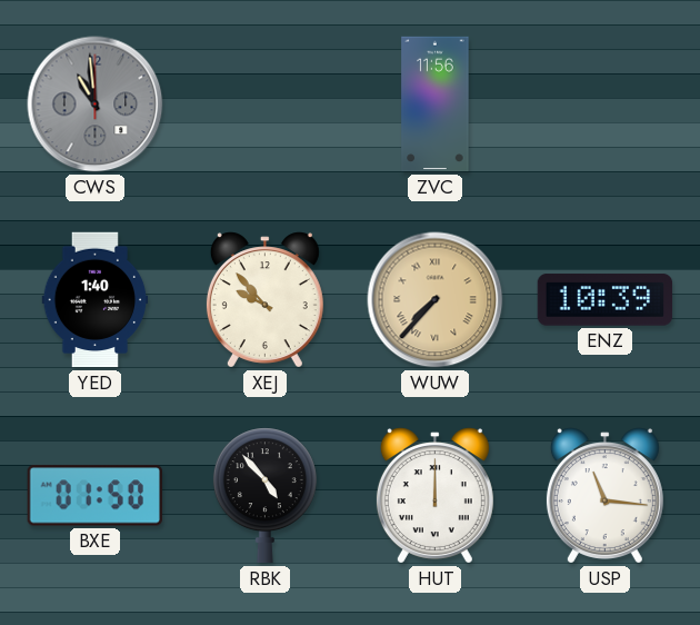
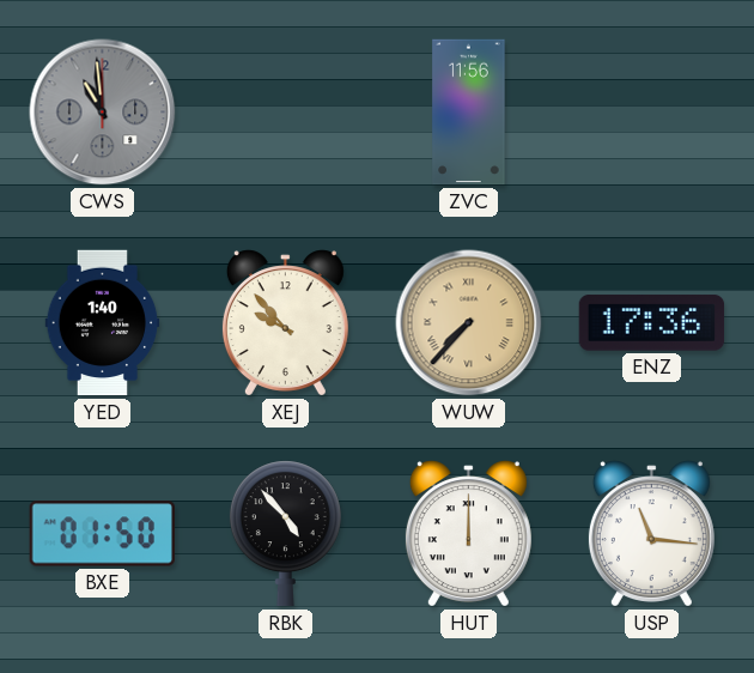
ENZ: 10:39 -> 17:36
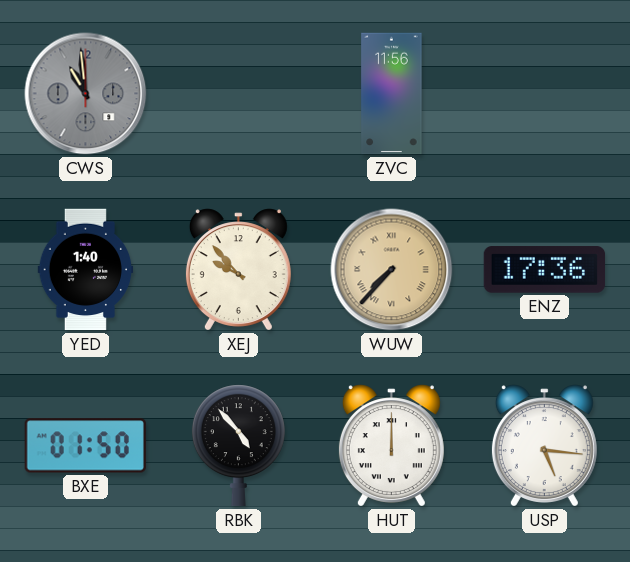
USP: 11:16 -> 5:16
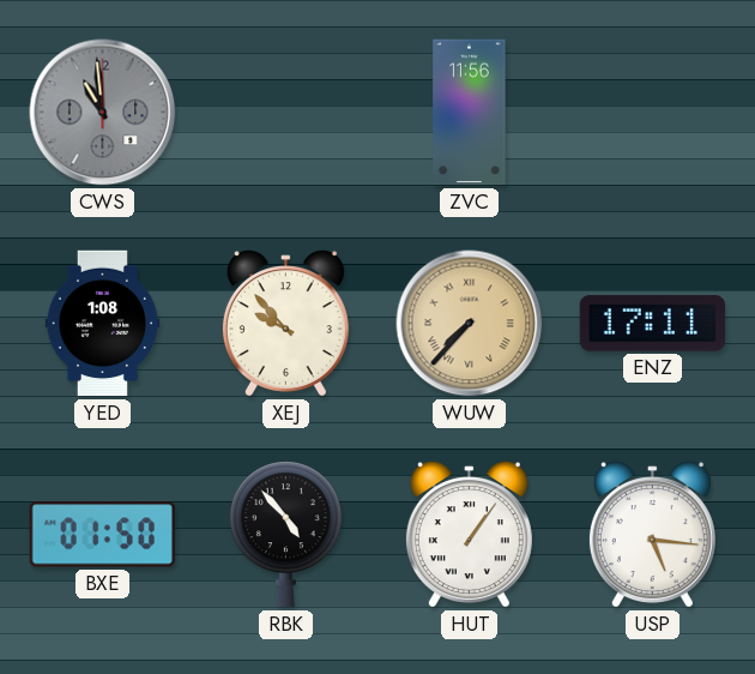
YED: 1:40 -> 1:08
ENZ: 17:36 -> 17:11
HUT: 12:00 -> 1:06
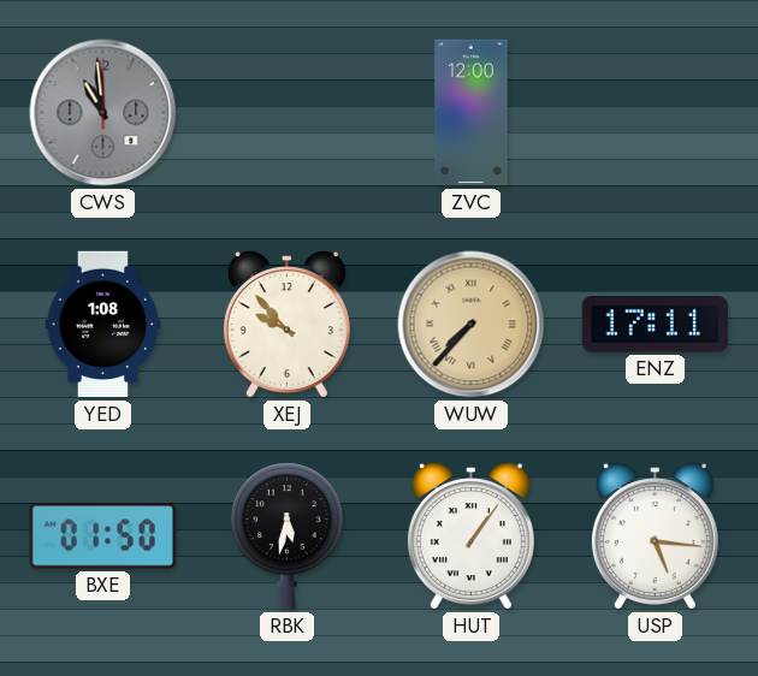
ZVC: 11:56 -> 12:00
RBK: 4:53 -> 5:32
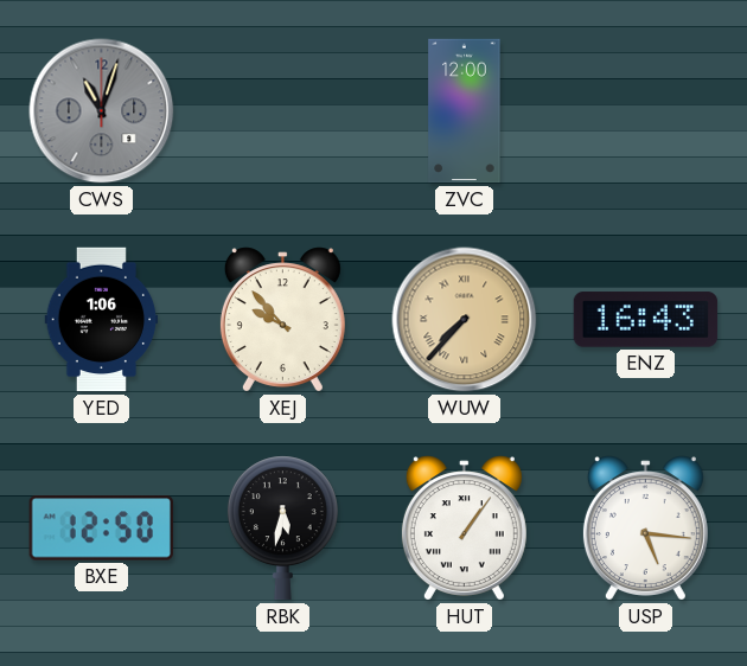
CWS: 10:59 -> 11:03
YED: 1:08 -> 1:06
ENZ: 17:11 -> 16:43
BXE: 01:50 -> 12:50
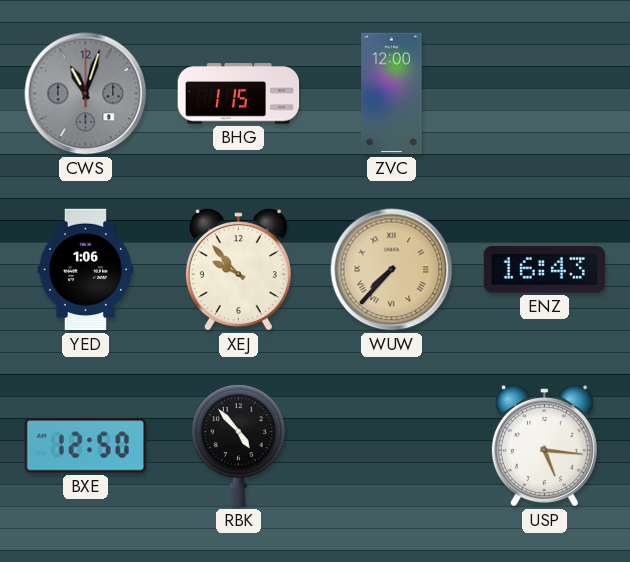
BHG: none -> 1:15
RBK: 5:32 -> 4:53
HUT: 1:06 -> none
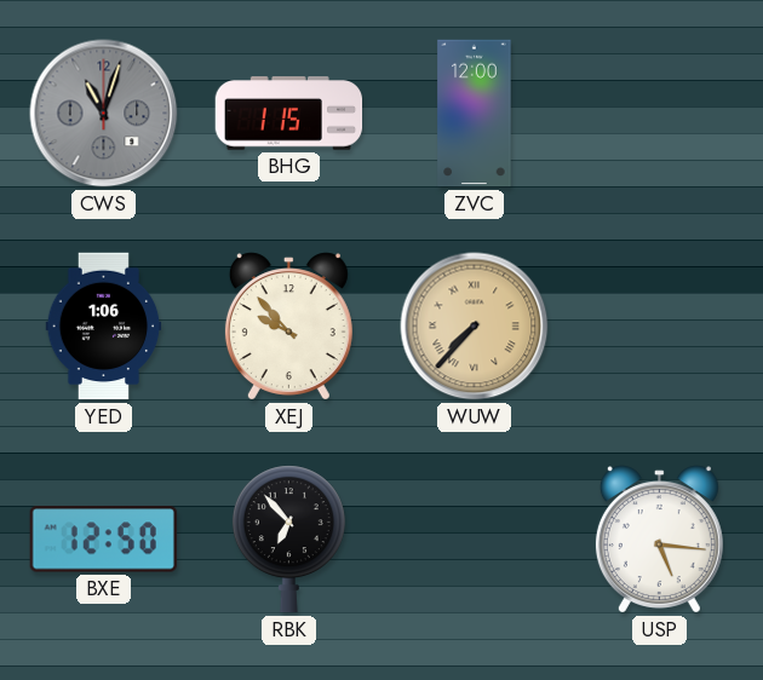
ENZ: 16:43 -> none
RBK: 4:53 -> 6:53
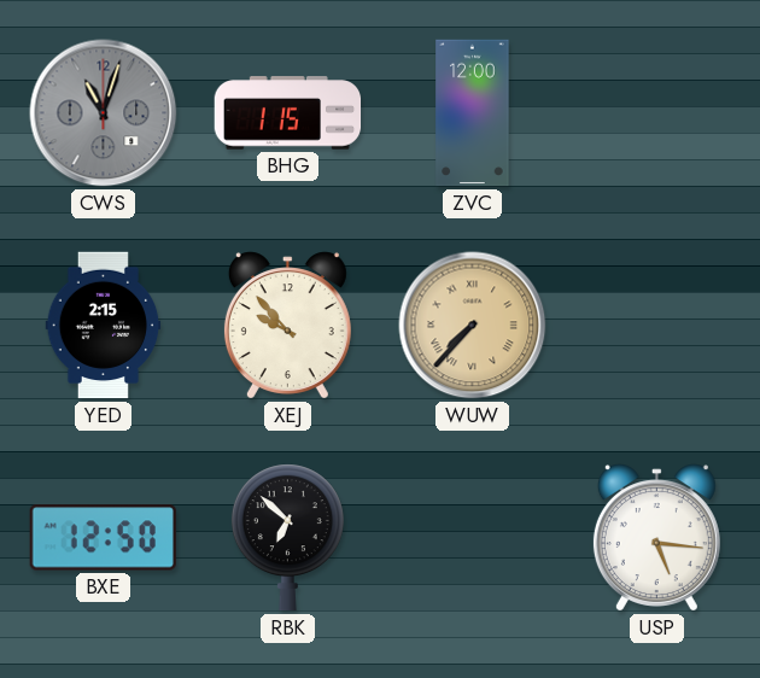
YED: 1:06 -> 2:15
RBK: 6:53 -> 6:52
